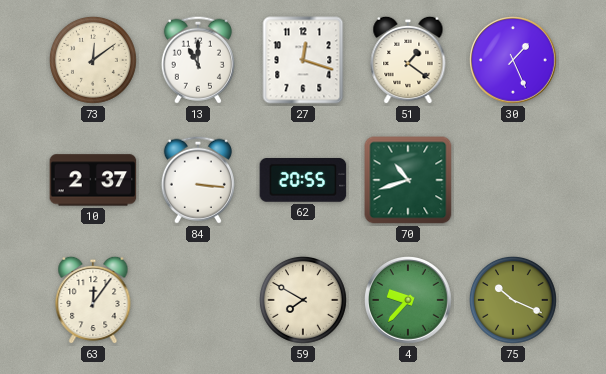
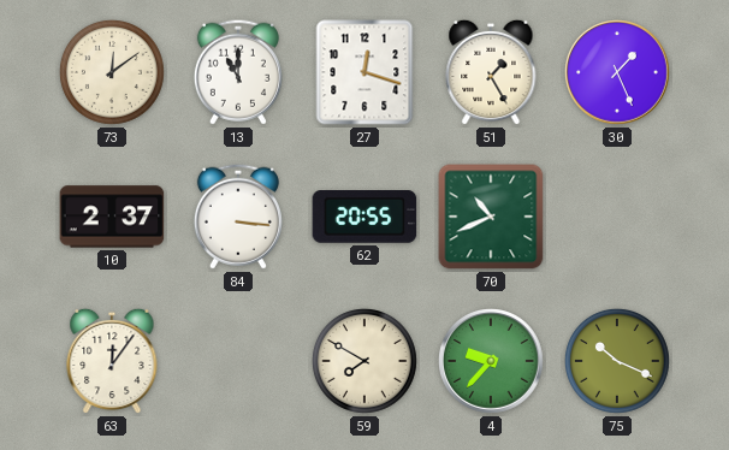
51: 1:21 -> 1:25
70: 10:42 -> 10:41
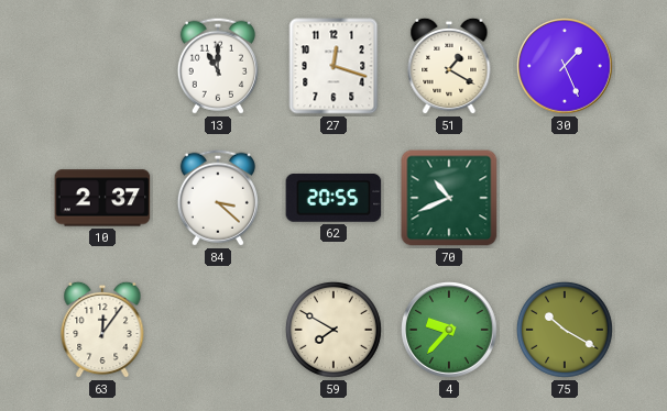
73: 12:09 -> none
51: 1:25 -> 1:20
84: 3:16 -> 3:22
75: 10:19 -> 10:20
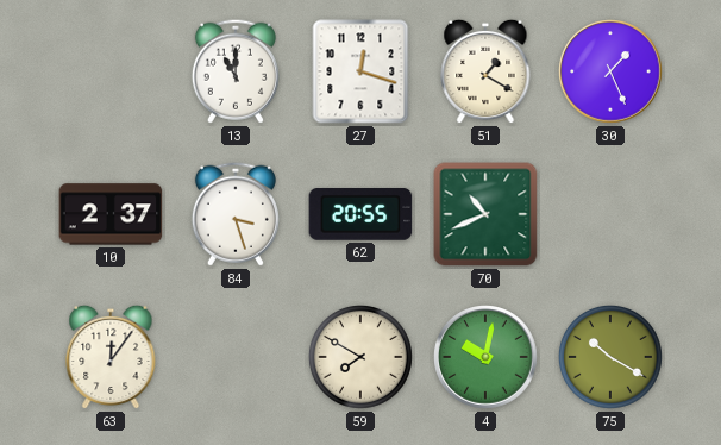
84: 3:22 -> 3:27
4: 9:37 -> 10:02
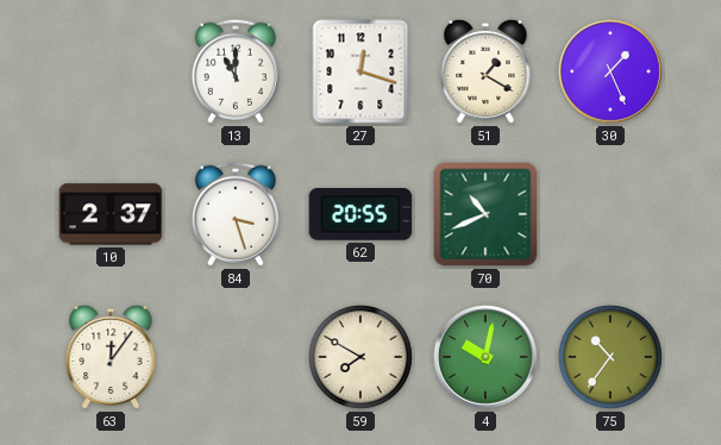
75: 10:20 -> 10:36
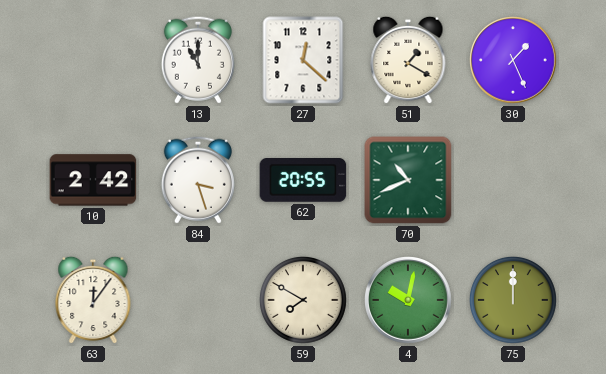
27: 12:18 -> 12:22
10: 2:37 -> 2:42
75: 10:36 -> 12:00
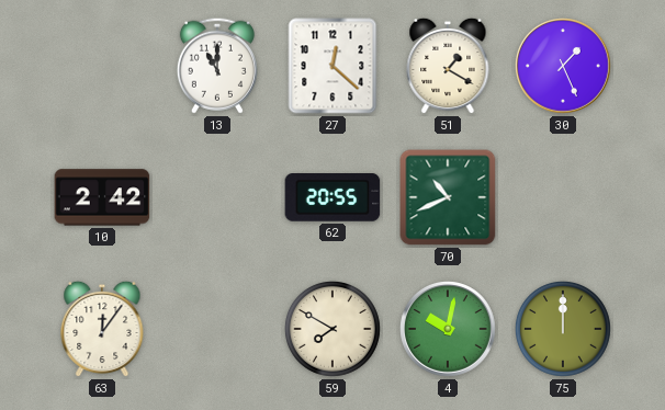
84: 3:27 -> none
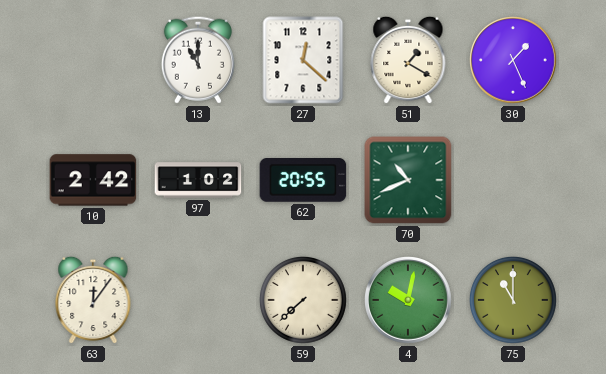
97: none -> 1:02
59: 7:50 -> 7:38
75: 12:00 -> 11:00
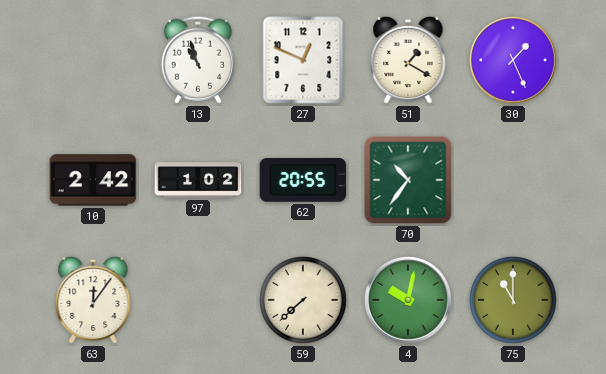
13: 11:00 -> 10:57
27: 12:22 -> 12:49
70: 10:41 -> 10:36
